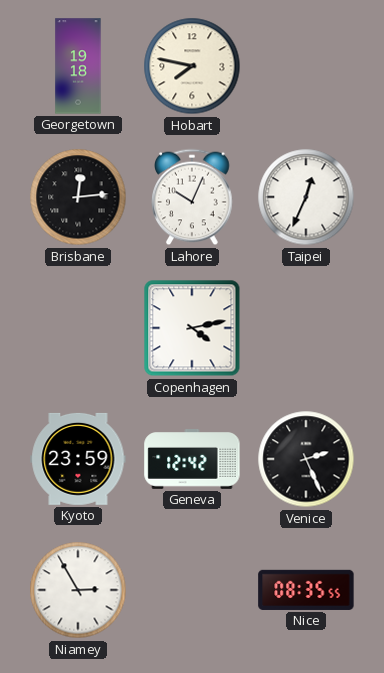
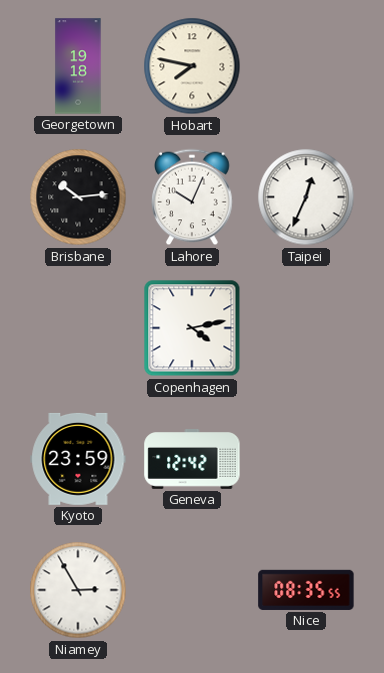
Brisbane: 12:14 -> 10:14
Venice: 2:26 -> none
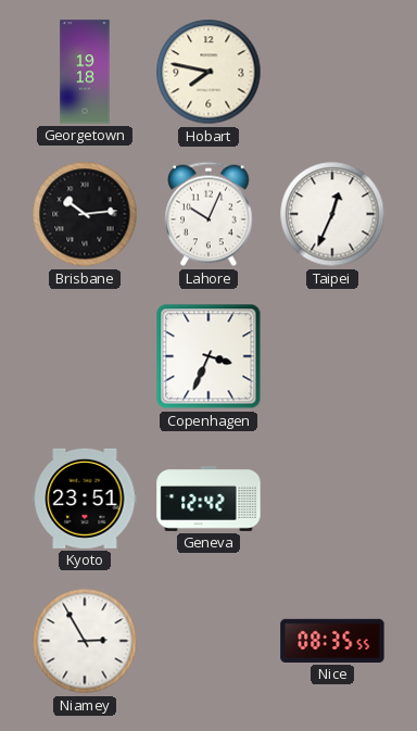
Copenhagen: 4:13 -> 3:34
Kyoto: 23:59 -> 23:51
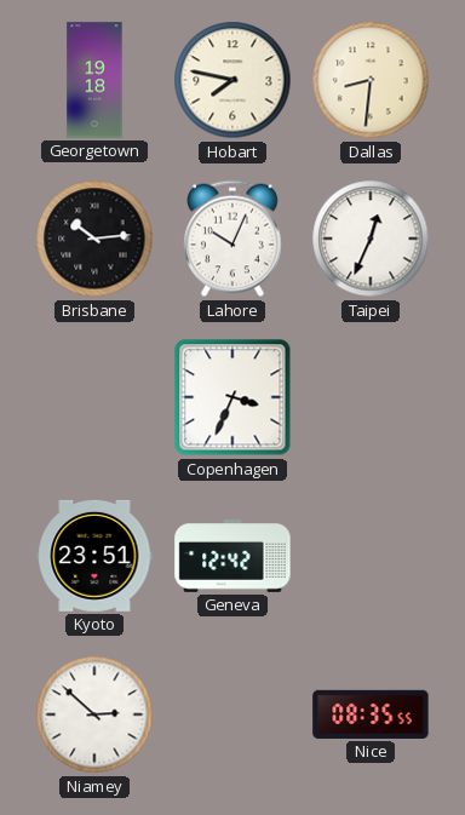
Dallas: none -> 8:31
Niamey: 2:55 -> 2:52
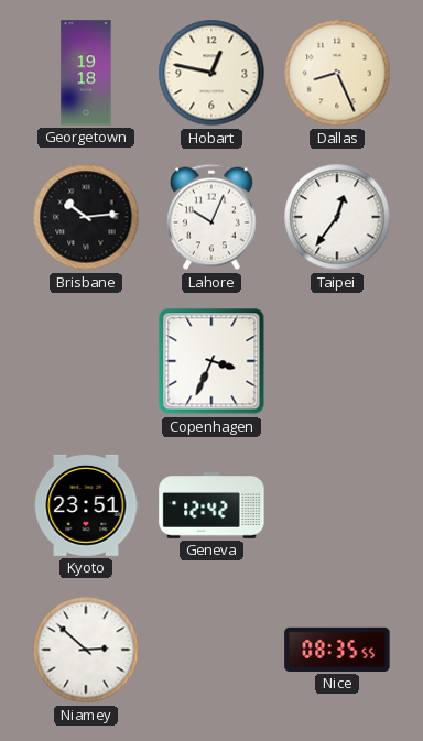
Hobart: 7:47 -> 12:47
Dallas: 8:31 -> 8:26
Taipei: 12:34 -> 12:36
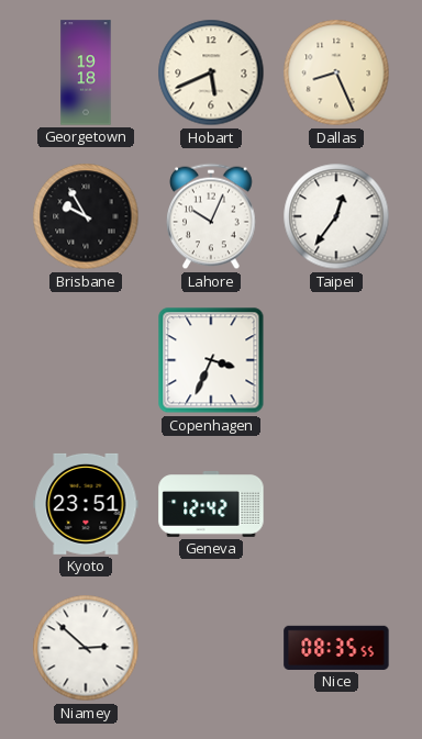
Hobart: 12:47 -> 5:41
Brisbane: 10:14 -> 9:55
